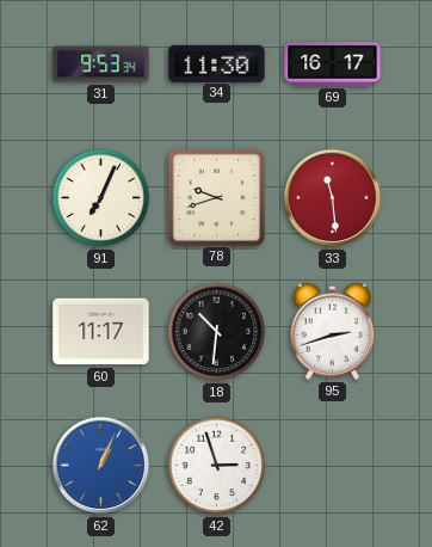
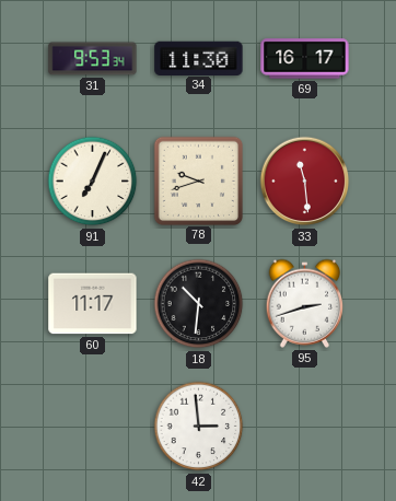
62: 1:04 -> none
42: 2:57 -> 2:59
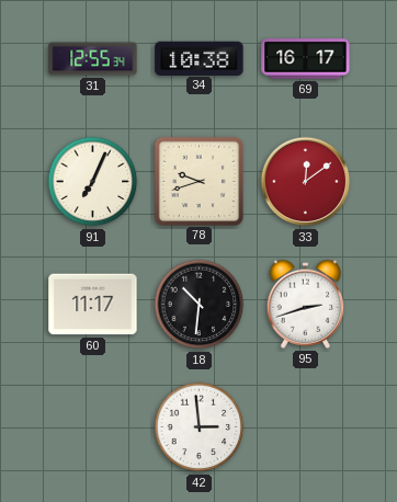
31: 9:53 -> 12:55
34: 11:30 -> 10:38
33: 11:29 -> 12:09
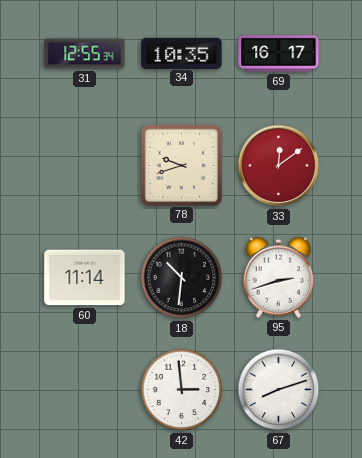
34: 10:38 -> 10:35
91: 7:04 -> none
60: 11:17 -> 11:14
67: none -> 8:12
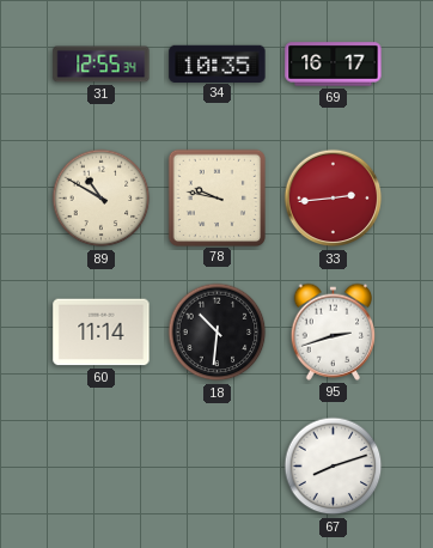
89: none -> 10:50
78: 9:42 -> 9:47
33: 12:09 -> 2:44
42: 2:59 -> none
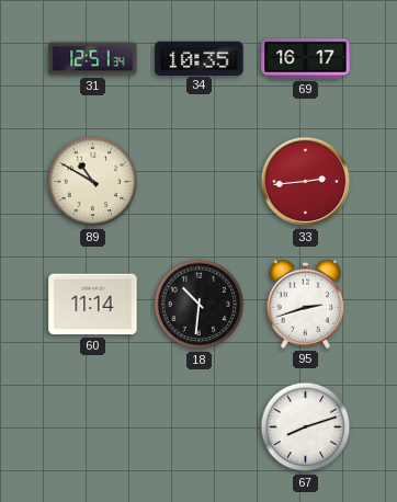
31: 12:55 -> 12:51
78: 9:47 -> none
